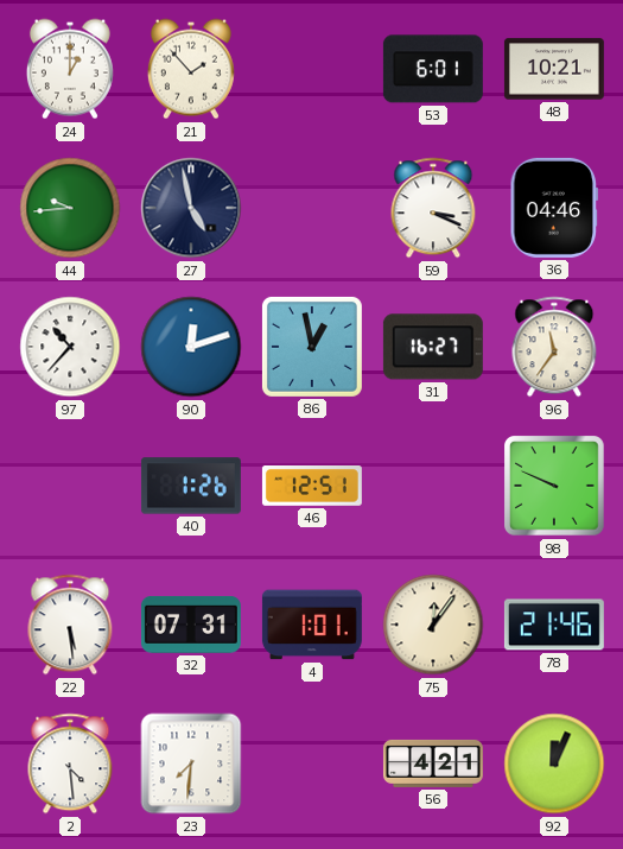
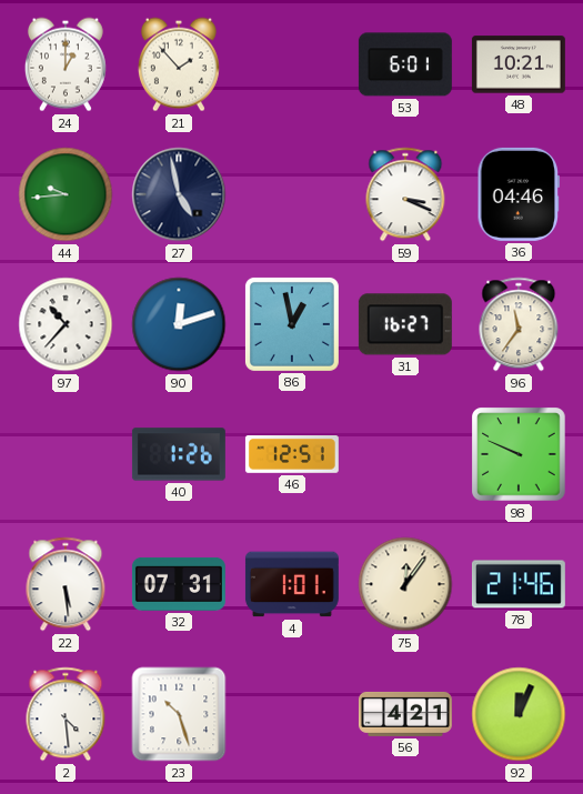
23: 7:31 -> 10:27
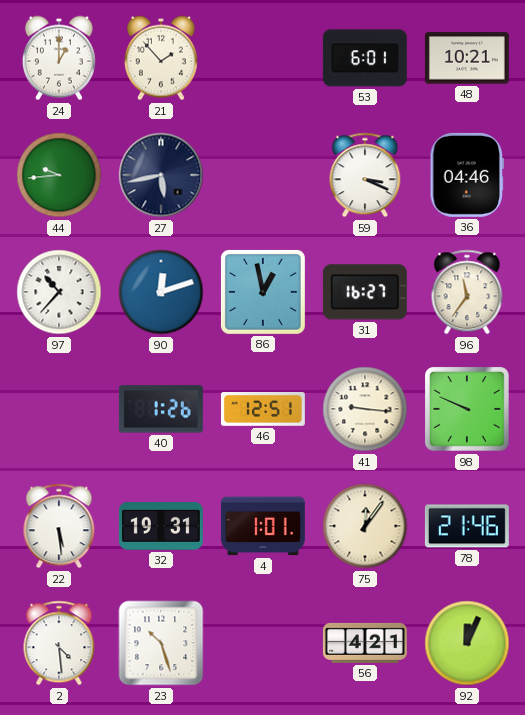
27: 4:58 -> 5:43
41: none -> 9:16
32: 07:31 -> 19:31
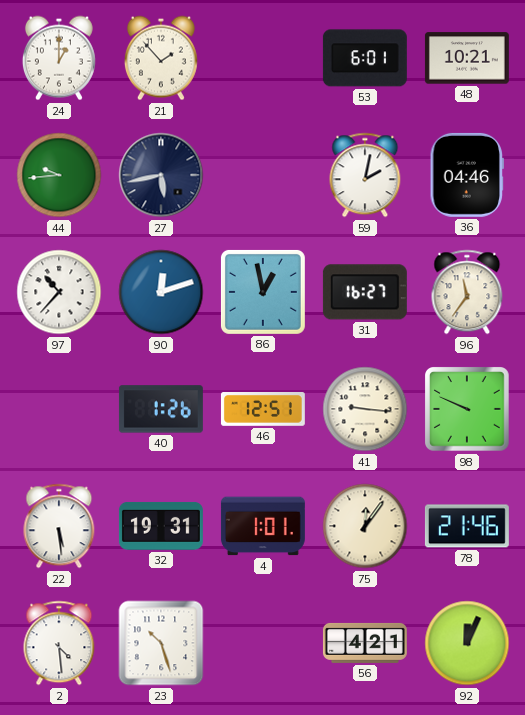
59: 3:19 -> 2:02
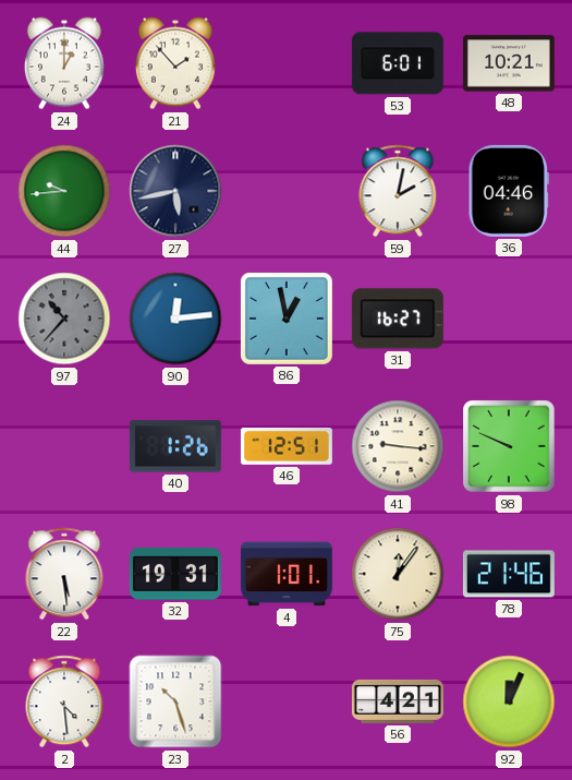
97 dial: white -> grey
90: 12:12 -> 12:14
96: 11:36 -> none
